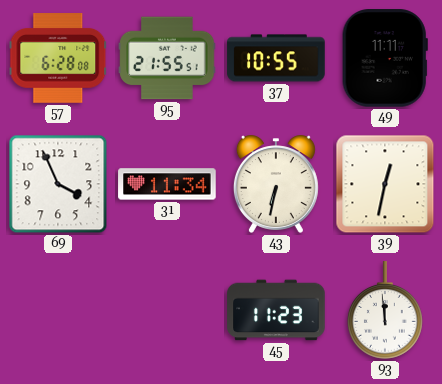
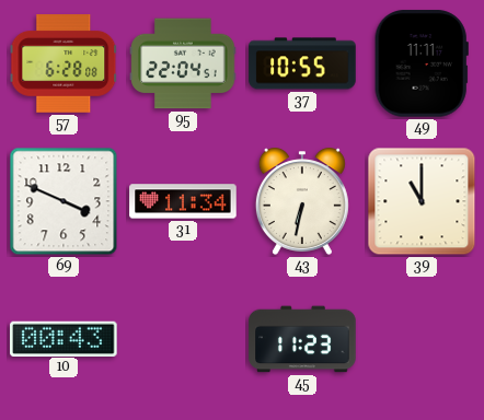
95: 21:55 -> 22:04
69: 3:56 -> 3:49
39: 12:32 -> 11:00
10: none -> 00:43
93: 11:59 -> none
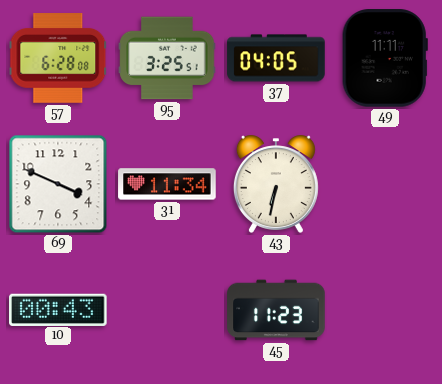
95: 22:04 -> 3:25
37: 10:55 -> 04:05
39: 11:00 -> none
